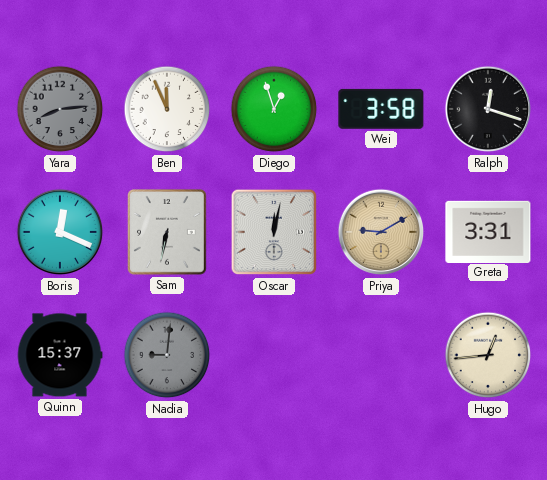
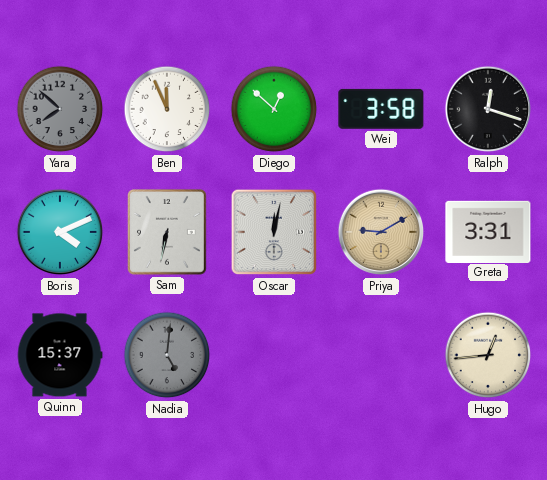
Yara: 8:14 -> 7:52
Diego: 12:57 -> 12:52
Boris: 12:19 -> 4:11
Nadia: 9:01 -> 5:01
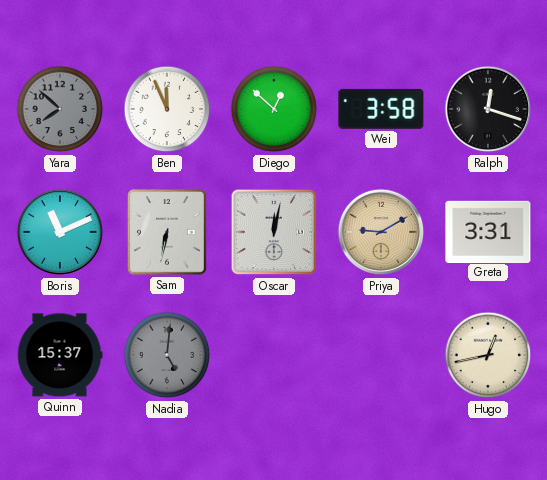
Boris: 4:11 -> 11:11
Hugo: 12:44 -> 12:43
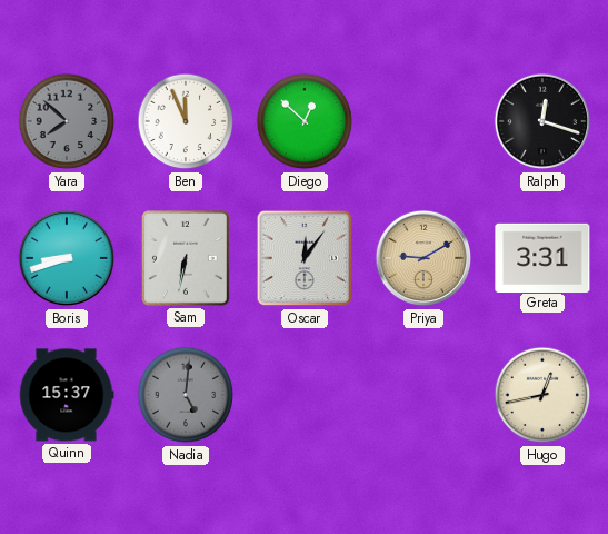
Wei: 3:58 -> none
Boris: 11:11 -> 8:42
Oscar: 12:02 -> 12:06
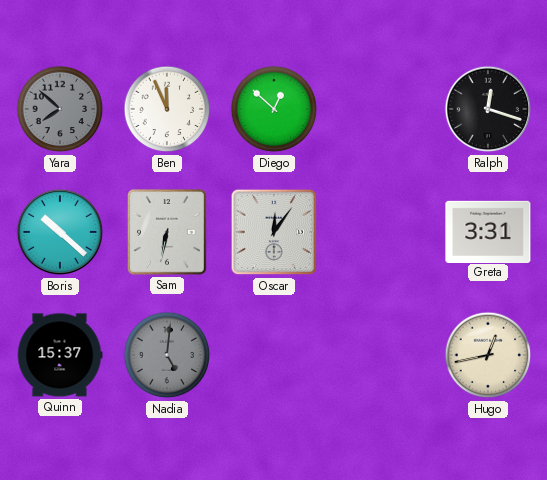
Boris: 8:42 -> 10:22
Priya: 9:10 -> none
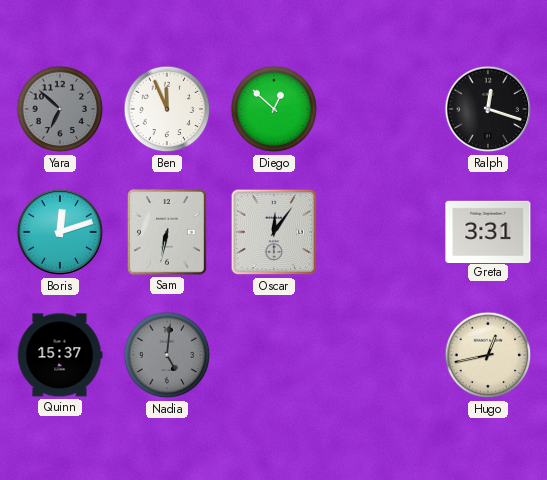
Yara: 7:52 -> 6:52
Boris: 10:22 -> 12:12
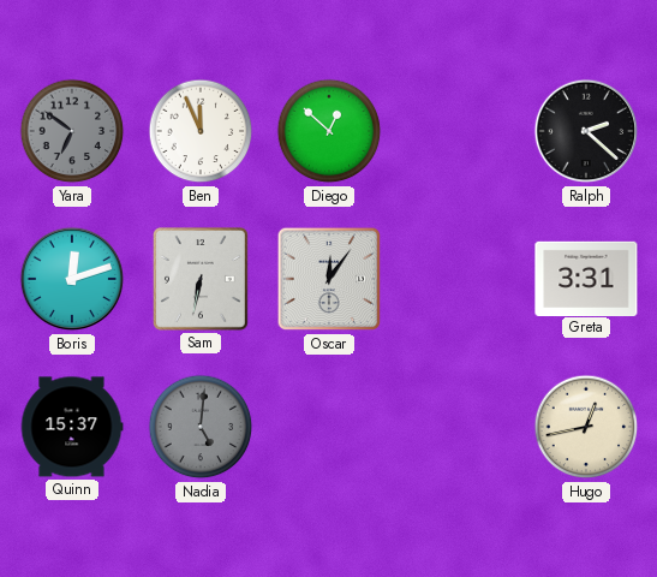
Yara: 6:52 -> 6:51
Ralph: 12:18 -> 2:22
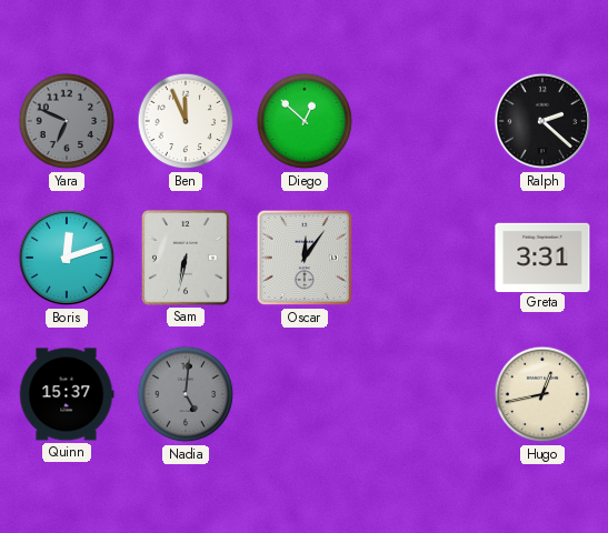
Yara: 6:51 -> 6:49
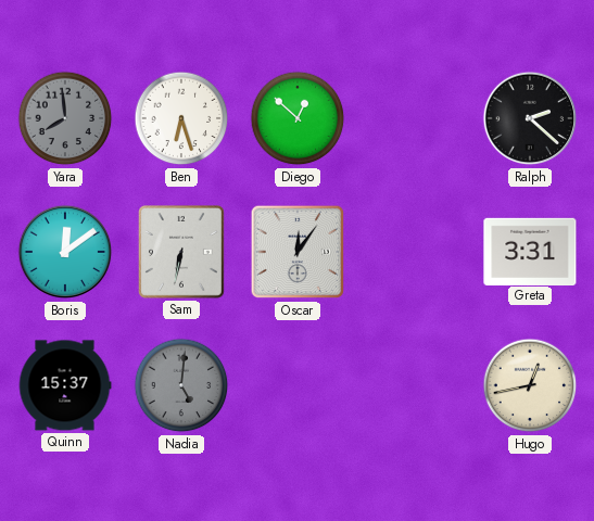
Yara: 6:49 -> 7:59
Ben: 11:56 -> 6:27
Boris: 12:12 -> 12:09
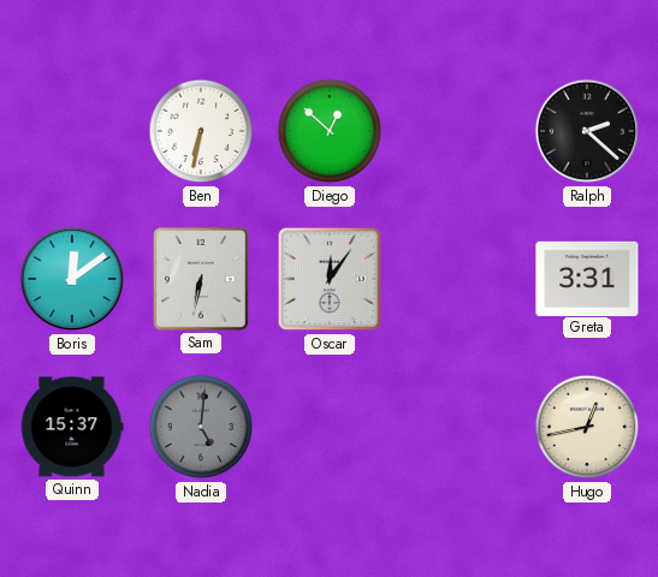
Yara: 7:59 -> none
Ben: 6:27 -> 6:32
